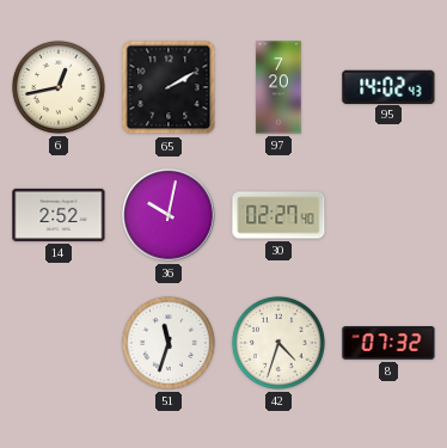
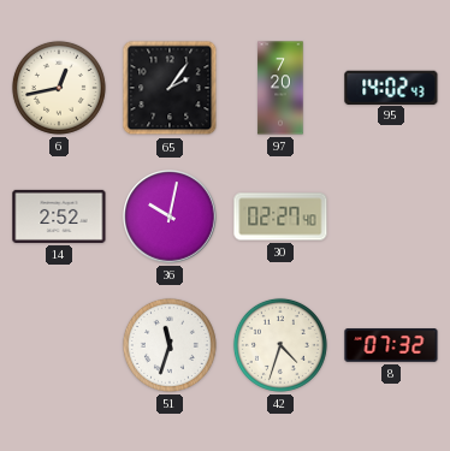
65: 2:10 -> 2:06
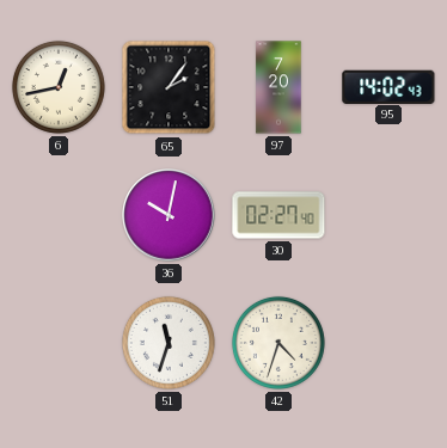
14: 2:52 -> none
8: 07:32 -> none
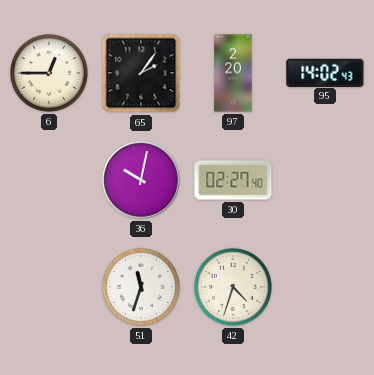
6: 12:43 -> 12:45
97: 7:20 -> 2:20
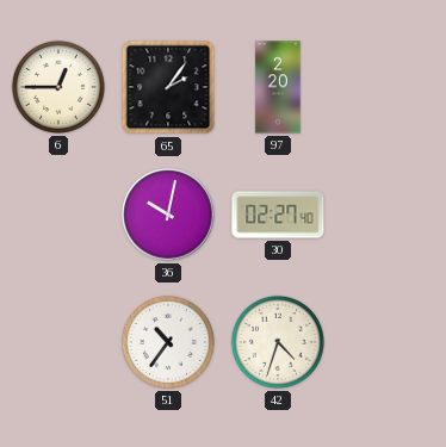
95: 14:02 -> none
51: 11:33 -> 10:36
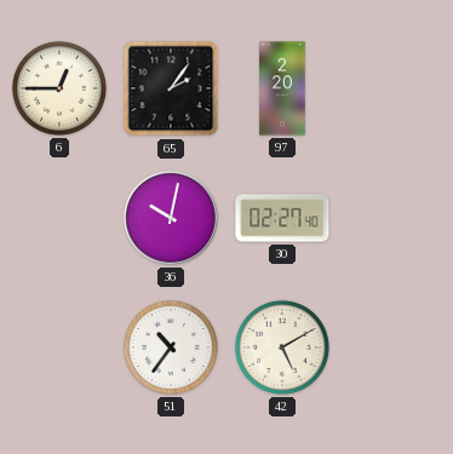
42: 4:33 -> 5:10
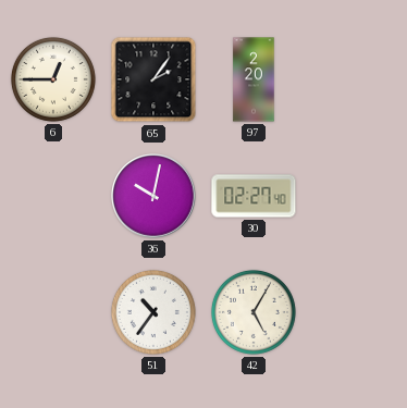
42: 5:10 -> 5:05
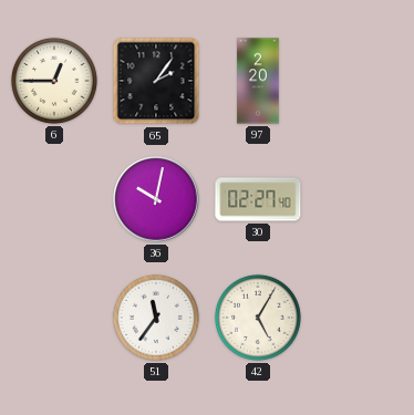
51: 10:36 -> 11:36
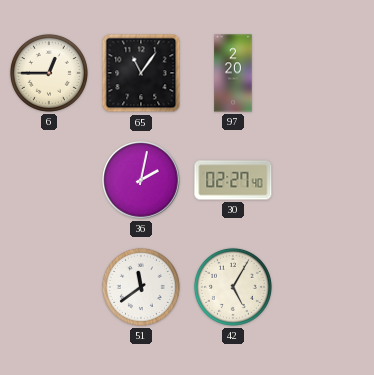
65: 2:06 -> 11:06
36: 10:02 -> 2:02
51: 11:36 -> 11:39
